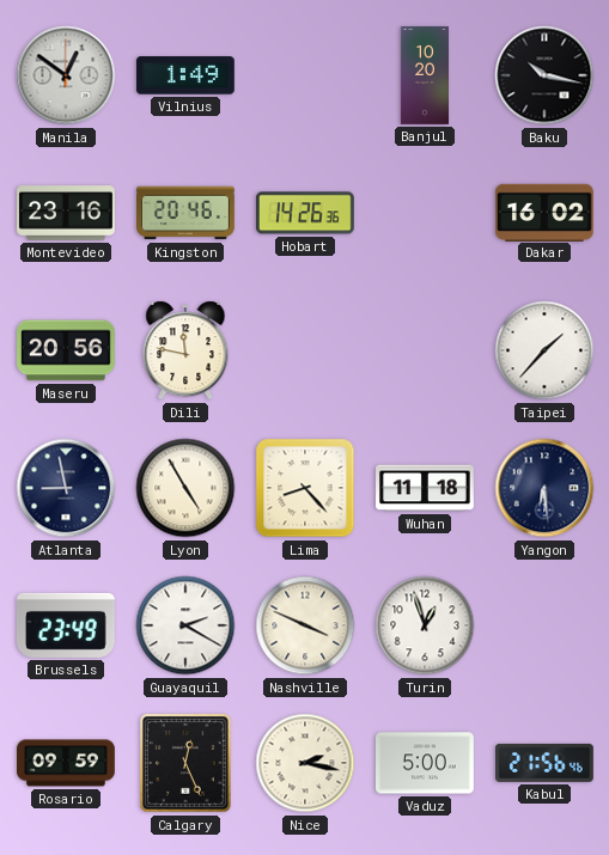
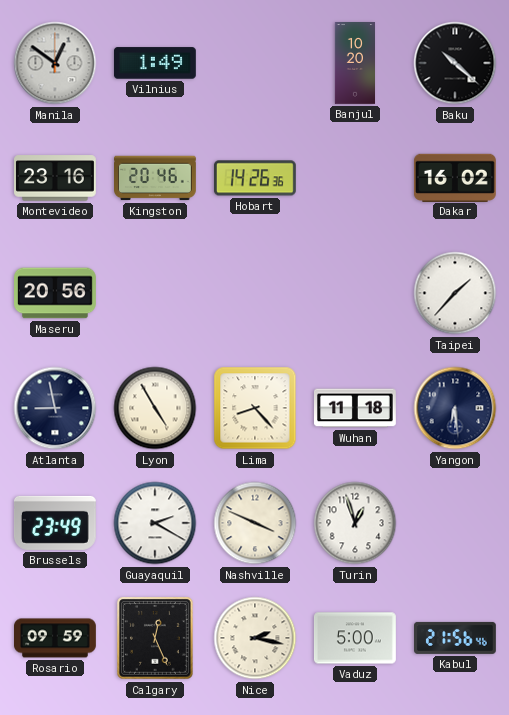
Baku: 10:17 -> 10:22
Dili: 11:47 -> none
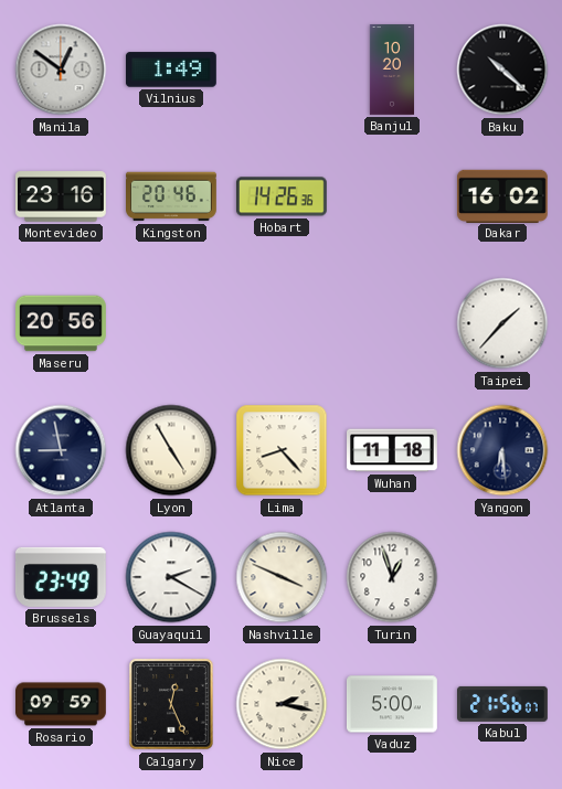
Kabul: 21:56:46 -> 21:56:07
